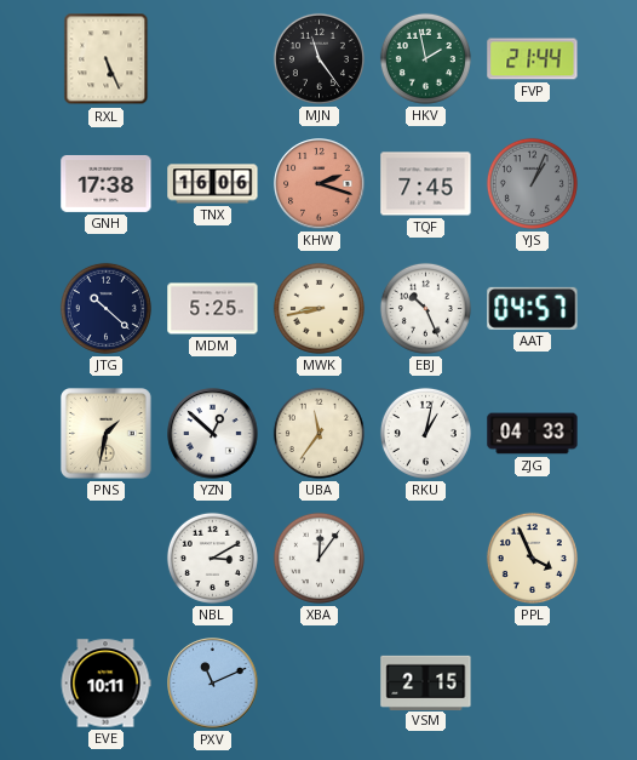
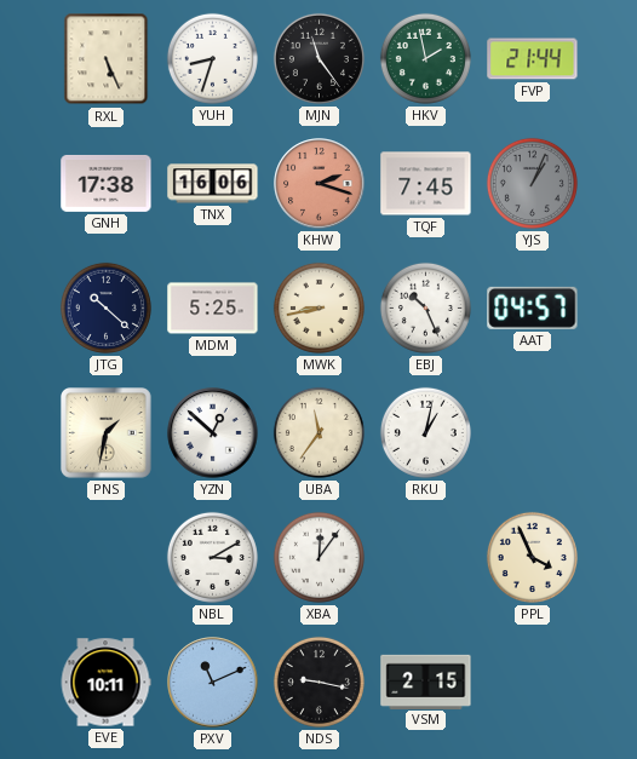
YUH: none -> 8:33
ZJG: 04:33 -> none
NDS: none -> 9:17
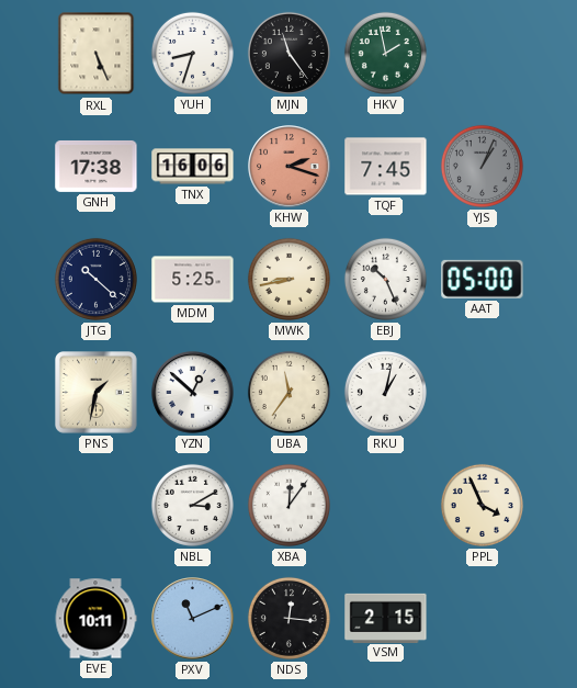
FVP: 21:44 -> none
AAT: 04:57 -> 05:00
NDS: 9:17 -> 12:16
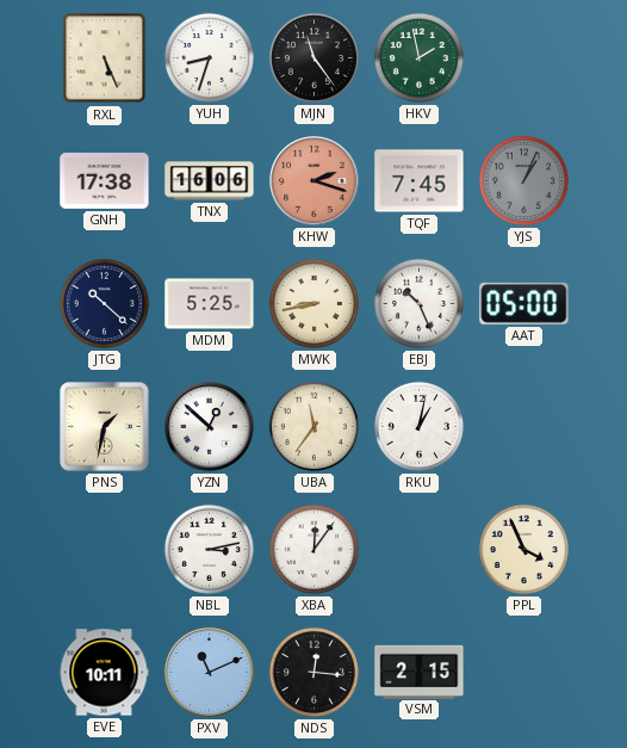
NBL: 3:10 -> 3:13
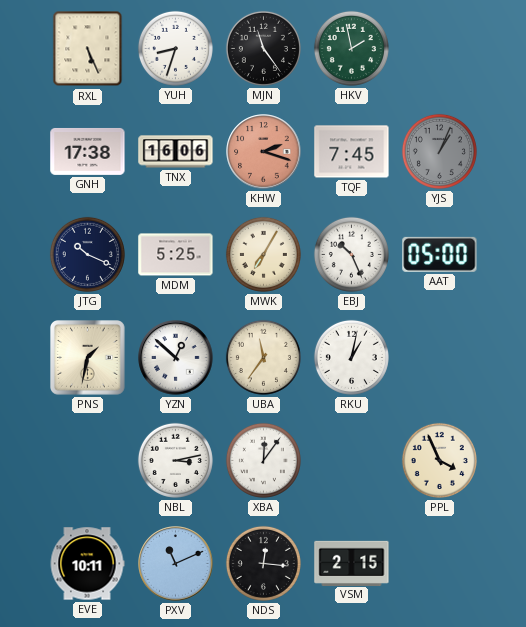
JTG: 10:22 -> 10:19
MWK: 8:43 -> 7:05
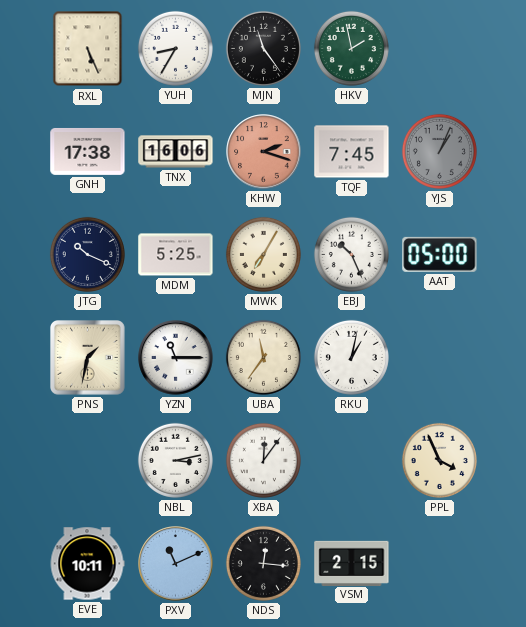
YUH: 8:33 -> 8:35
YZN: 12:52 -> 11:15
